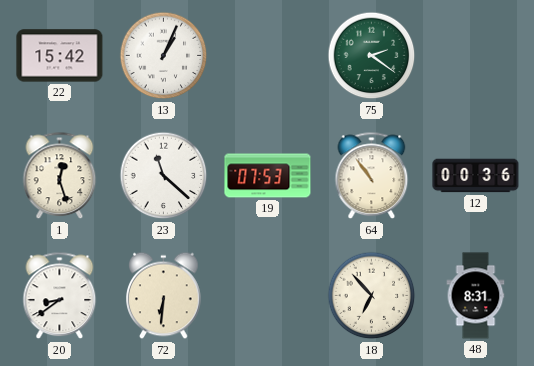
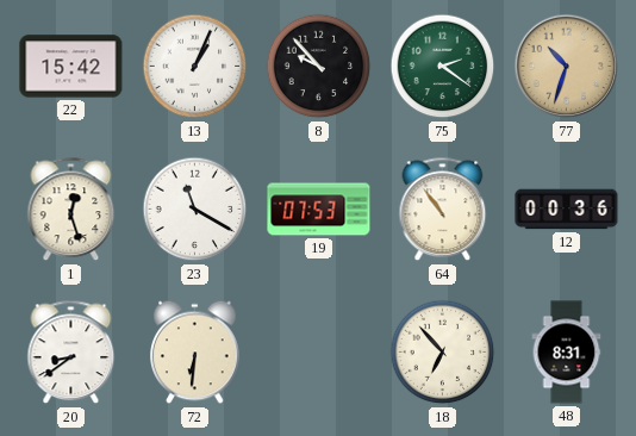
8: none -> 9:53
77: none -> 10:33
23: 11:22 -> 11:20
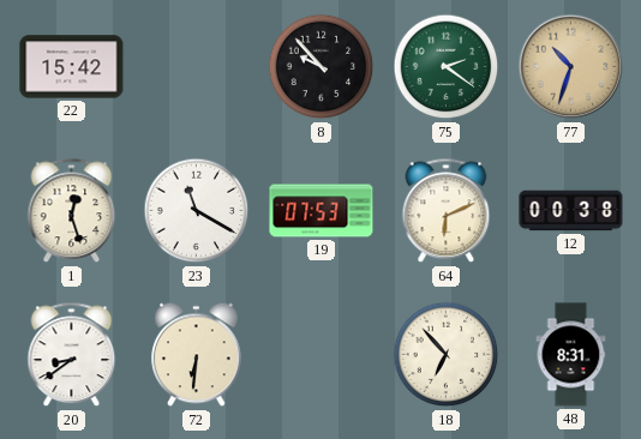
13: 1:04 -> none
64: 10:54 -> 6:11
12: 00:36 -> 00:38
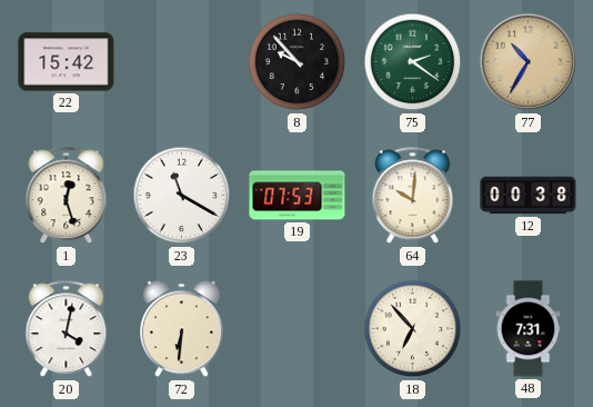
77: 10:33 -> 10:35
64: 6:11 -> 10:01
20: 8:39 -> 4:02
48: 8:31 -> 7:31
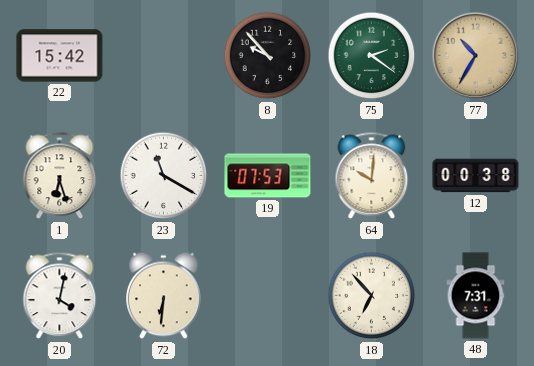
1: 12:27 -> 6:27
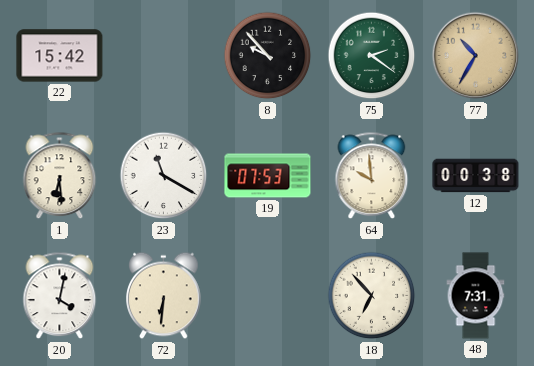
1: 6:27 -> 6:29
64: 10:01 -> 9:59
